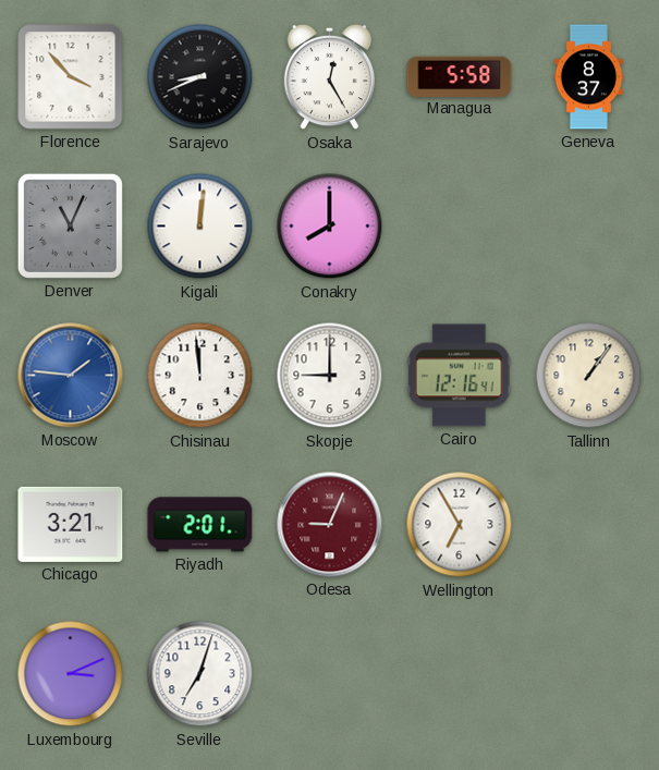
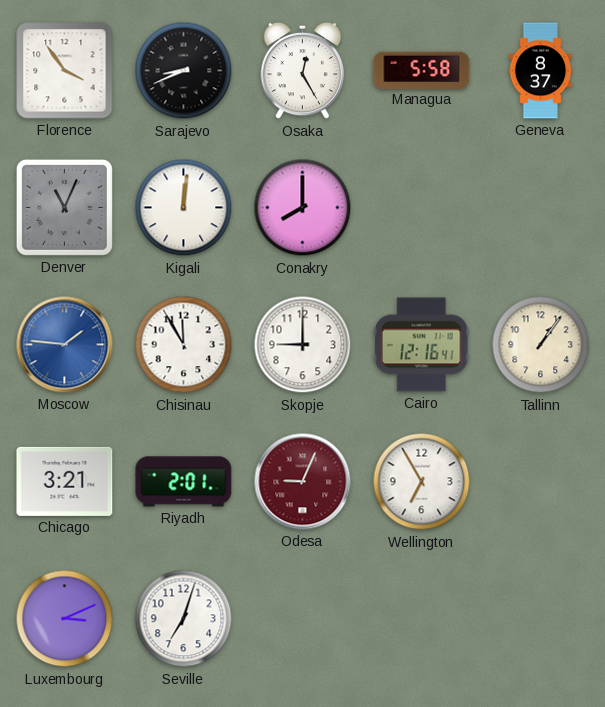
Florence: 3:53 -> 3:54
Chisinau: 11:59 -> 11:55
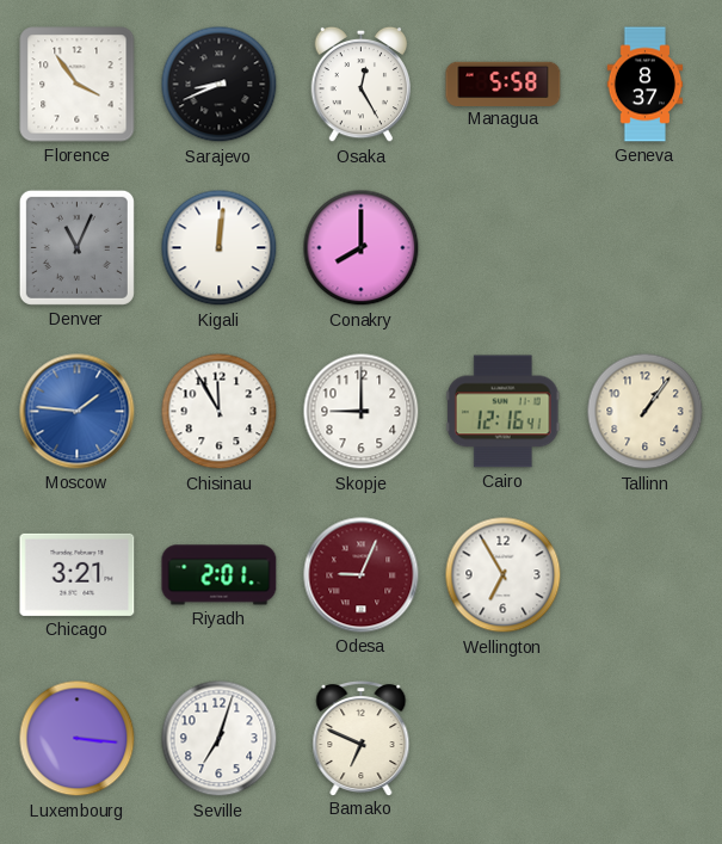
Luxembourg: 3:11 -> 3:16
Bamako: none -> 6:49
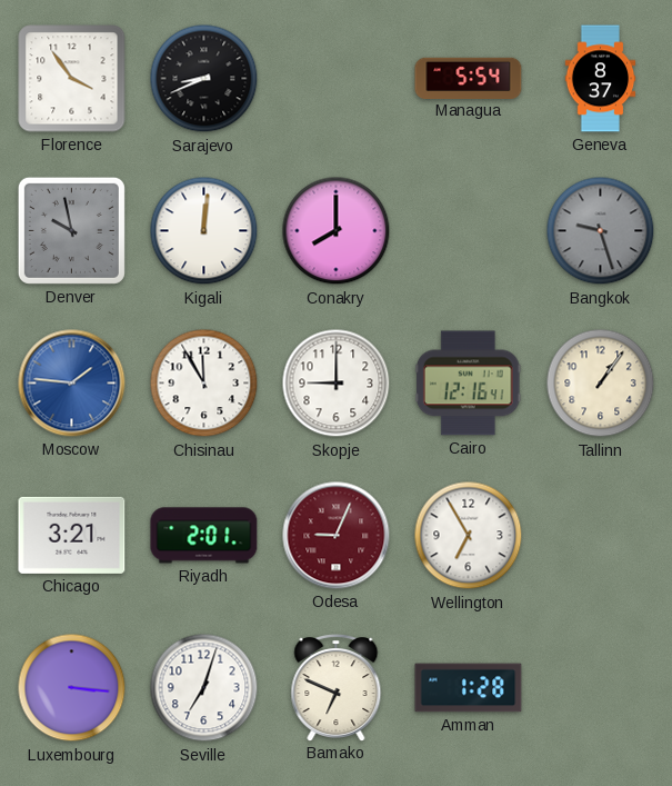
Osaka: 12:25 -> none
Managua: 5:58 -> 5:54
Denver: 11:04 -> 9:58
Bangkok: none -> 9:27
Amman: none -> 1:28
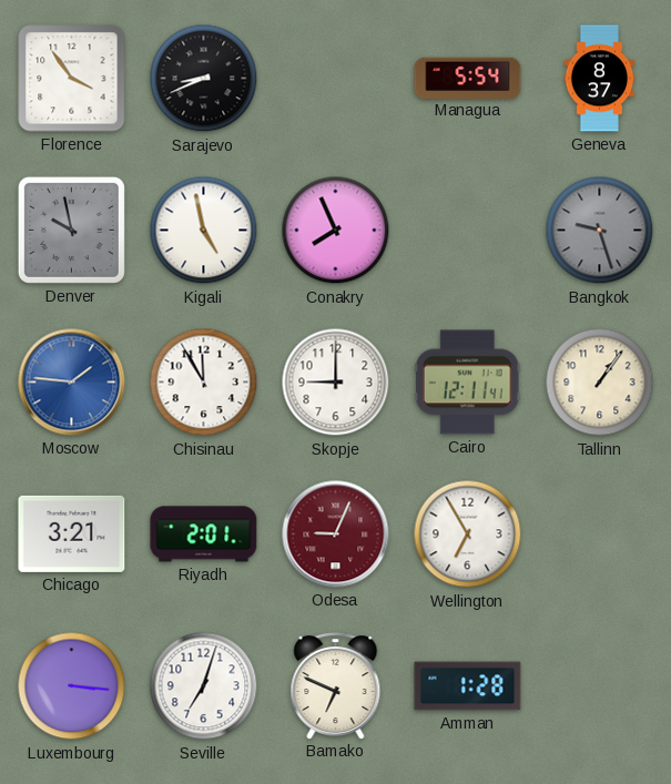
Kigali: 12:01 -> 4:58
Conakry: 8:00 -> 7:56
Cairo: 12:16 -> 12:11
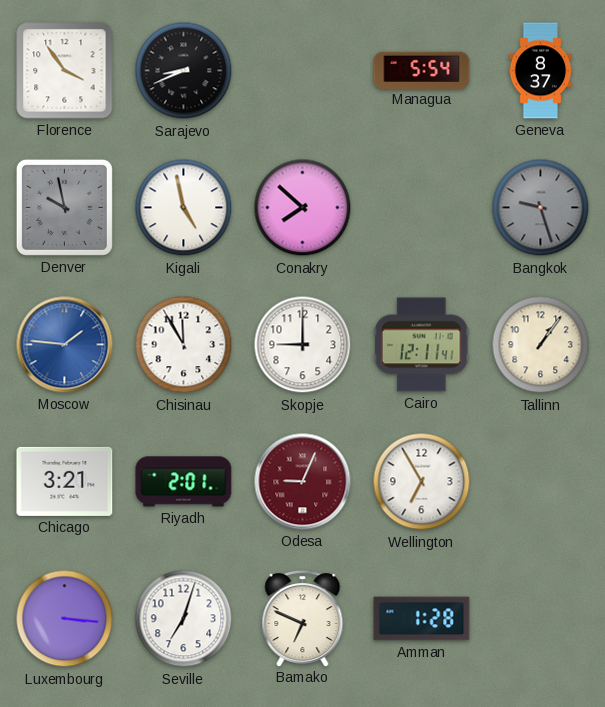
Conakry: 7:56 -> 7:52
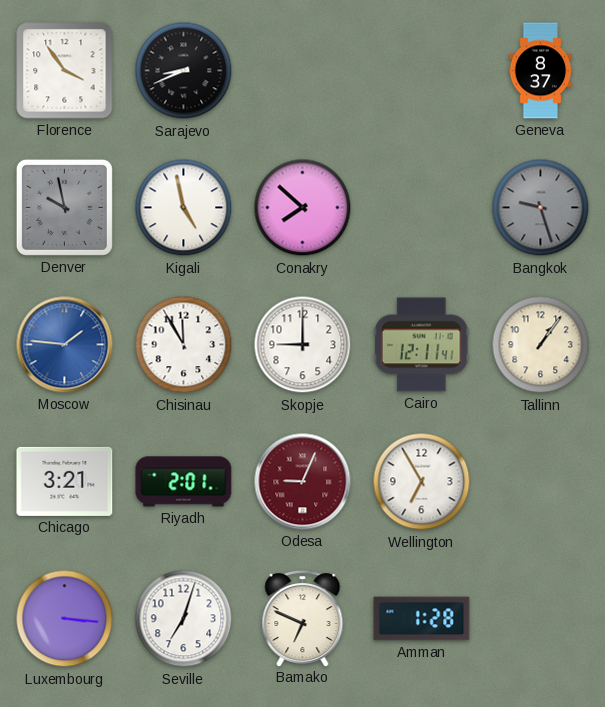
Managua: 5:54 -> none
